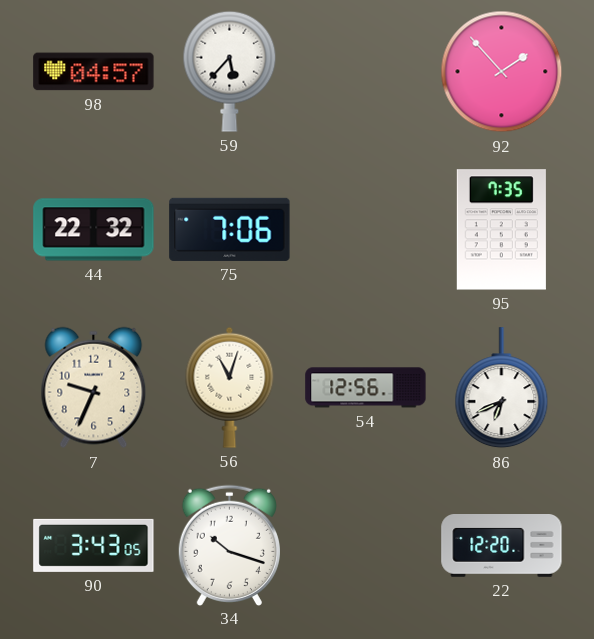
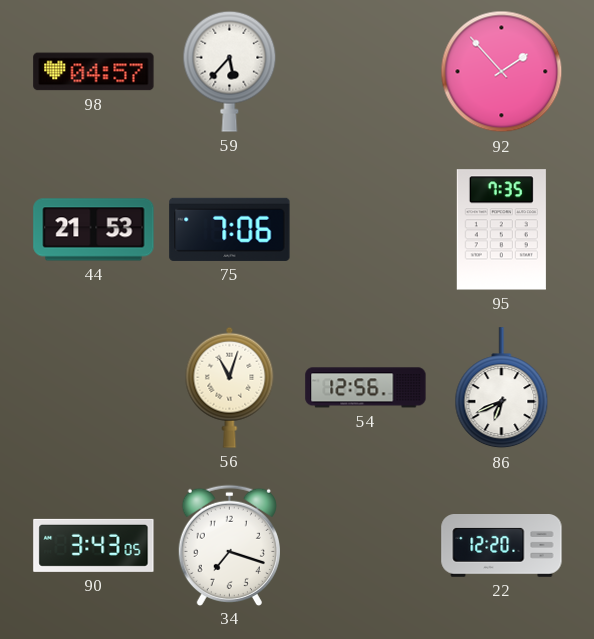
44: 22:32 -> 21:53
7: 9:34 -> none
34: 10:18 -> 7:18
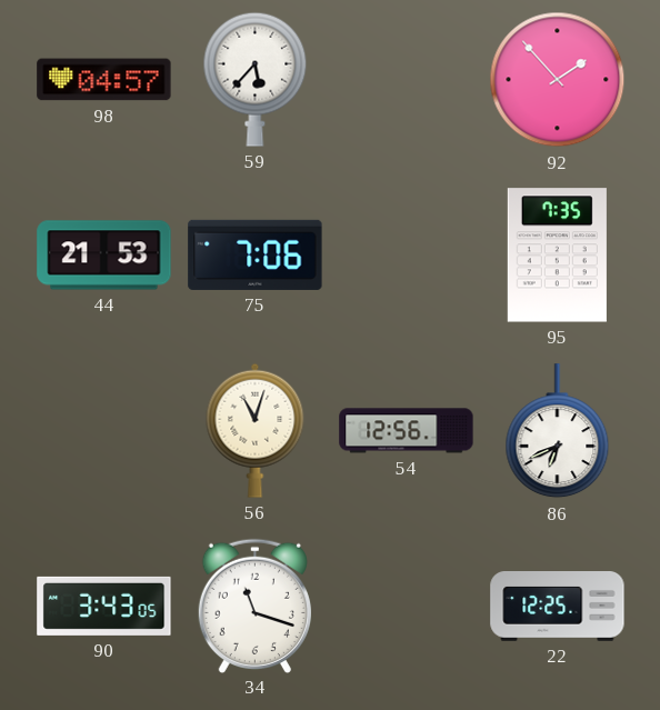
34: 7:18 -> 11:18
22: 12:20 -> 12:25
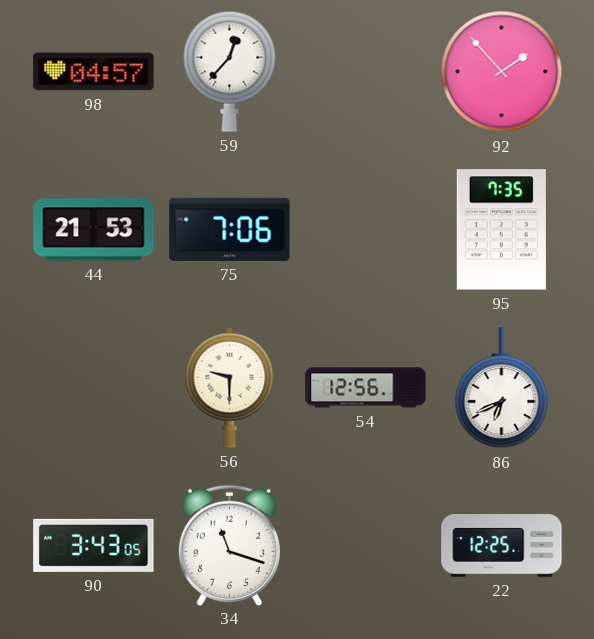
59: 5:37 -> 12:37
56: 11:03 -> 9:30
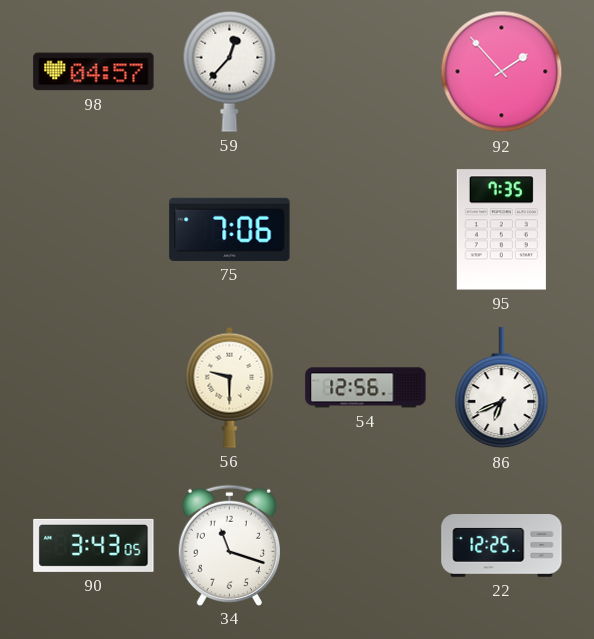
44: 21:53 -> none
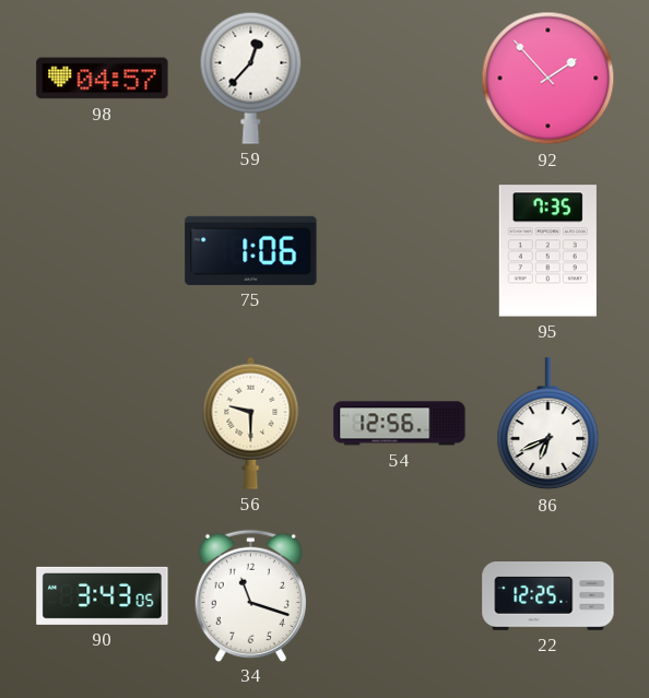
75: 7:06 -> 1:06
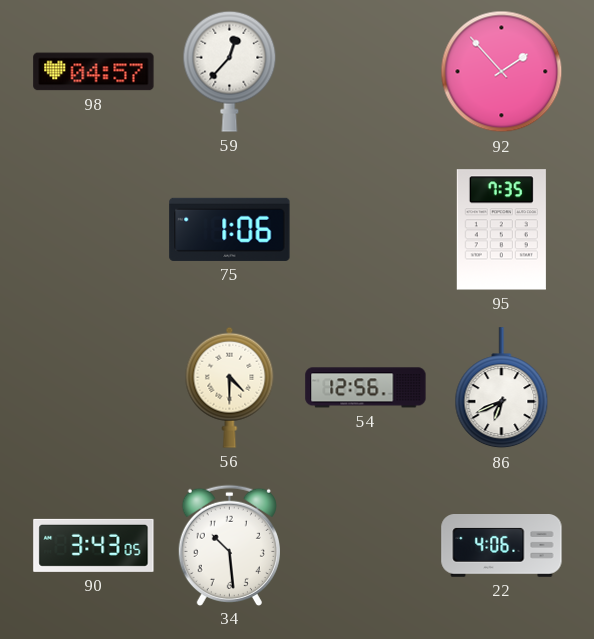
56: 9:30 -> 4:30
34: 11:18 -> 10:29
22: 12:25 -> 4:06
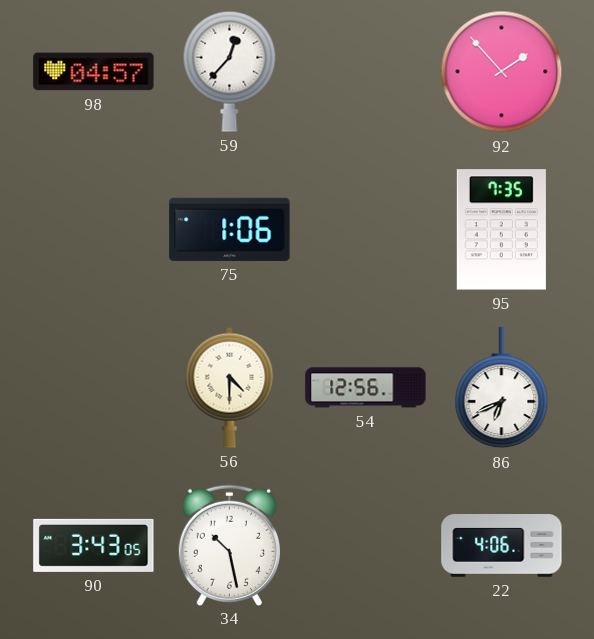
34: 10:29 -> 10:28
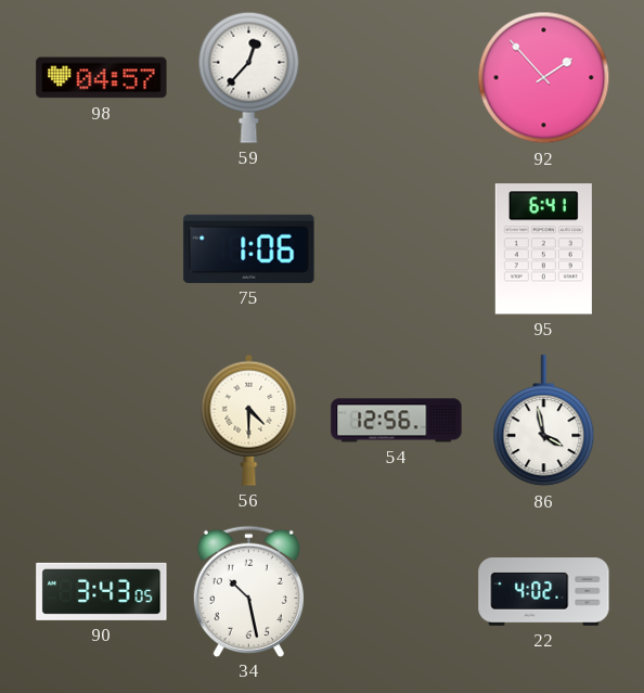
95: 7:35 -> 6:41
86: 6:41 -> 3:58
22: 4:06 -> 4:02
